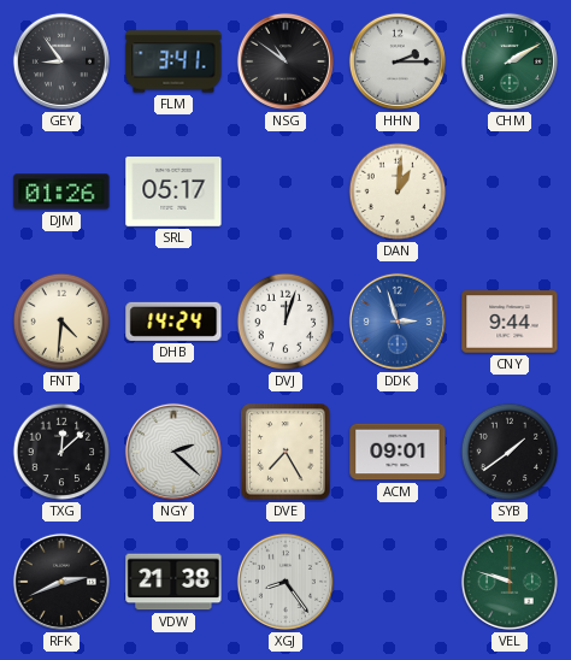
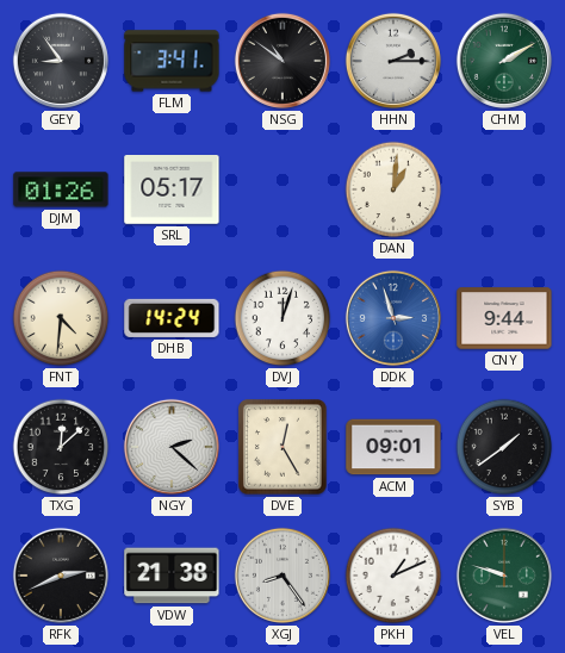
DVE: 7:25 -> 12:25
PKH: none -> 1:11
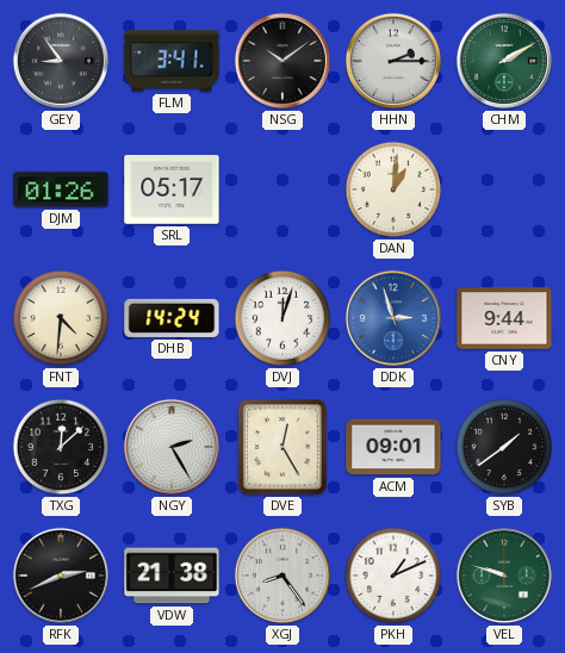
NSG: 10:51 -> 10:09
NGY: 2:22 -> 2:25
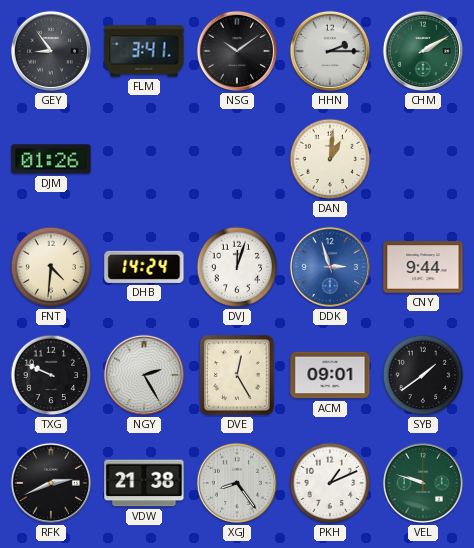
SRL: 05:17 -> none
TXG: 12:08 -> 9:49
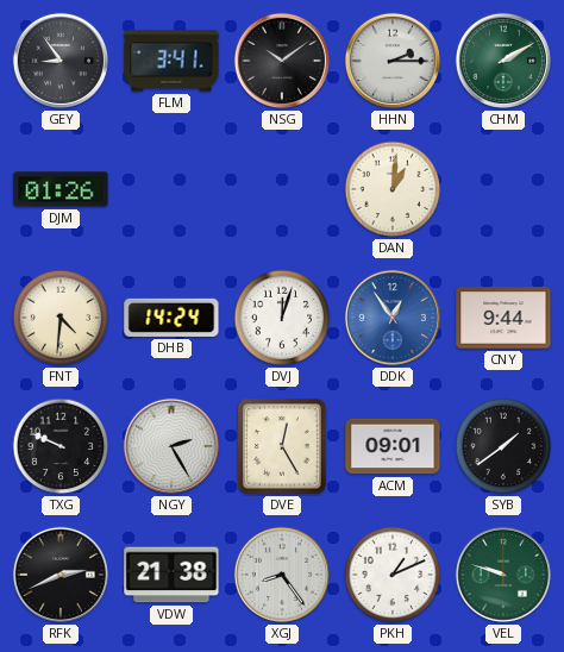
DDK: 2:57 -> 12:54
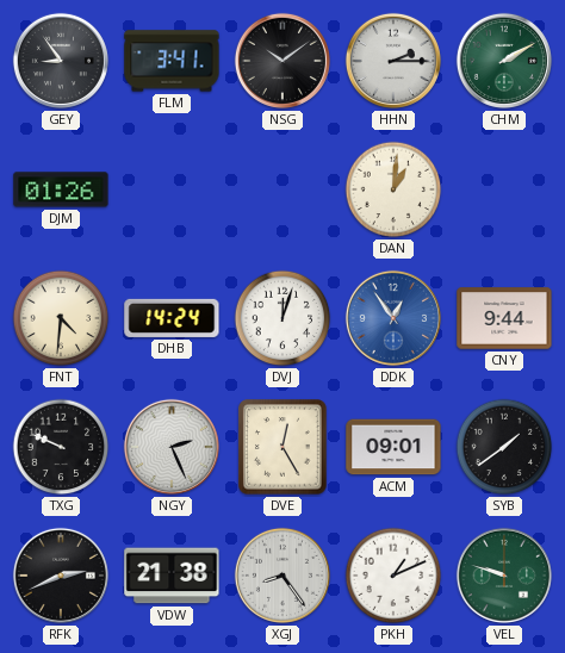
NGY: 2:25 -> 2:26
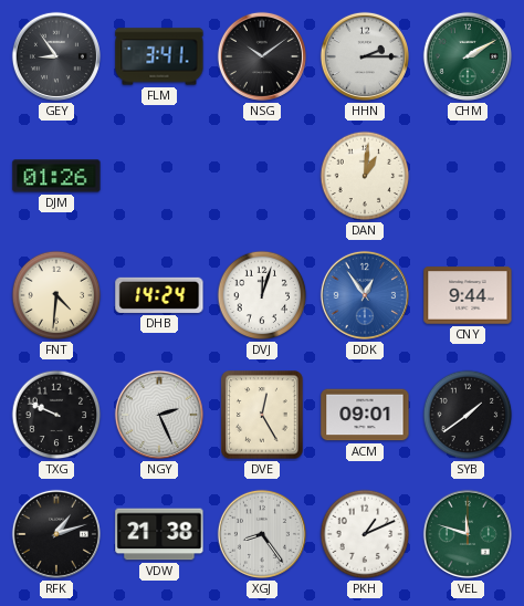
RFK: 2:41 -> 1:12
VEL: 9:48 -> 11:48
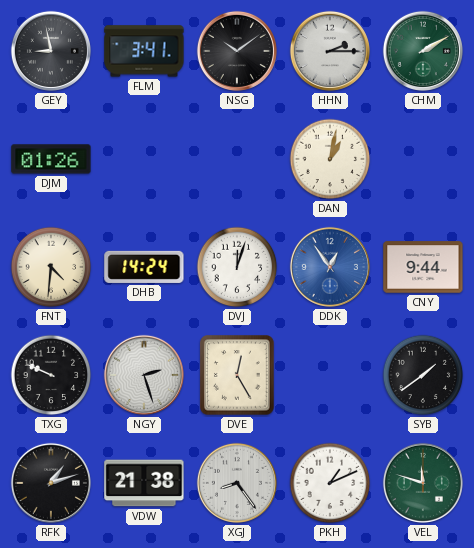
GEY: 8:54 -> 8:58
DAN: 1:01 -> 1:02
NGY: 2:26 -> 2:27
ACM: 09:01 -> none
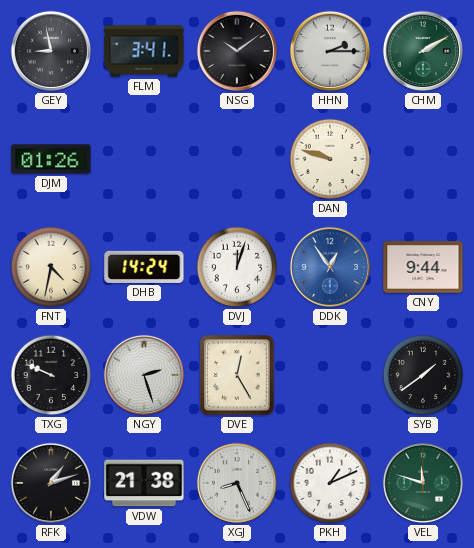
DAN: 1:02 -> 9:48
FNT: 4:31 -> 4:32
XGJ: 8:24 -> 8:26
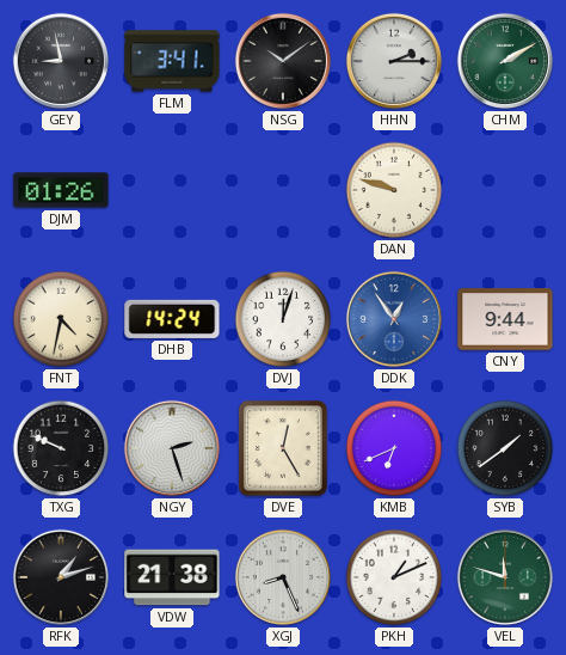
KMB: none -> 6:41
